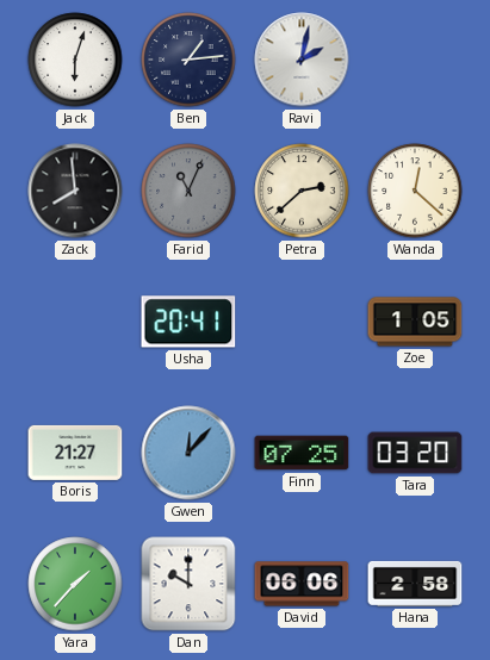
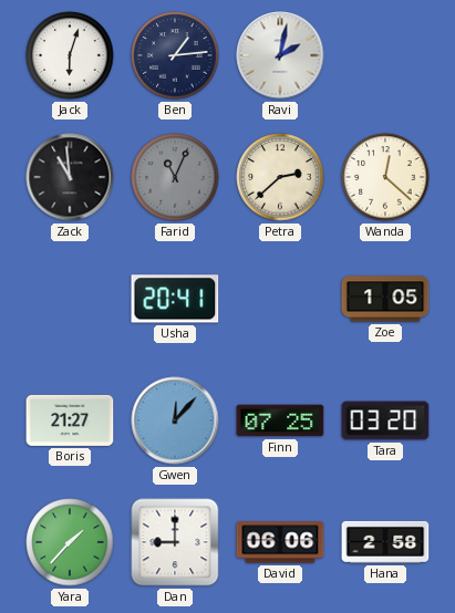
Zack: 7:59 -> 10:59
Dan: 10:00 -> 9:00
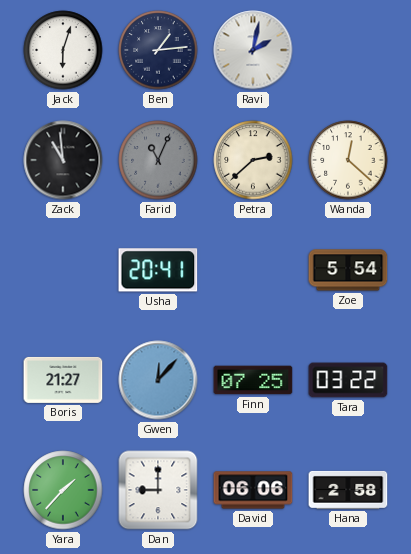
Zoe: 1:05 -> 5:54
Tara: 03:20 -> 03:22
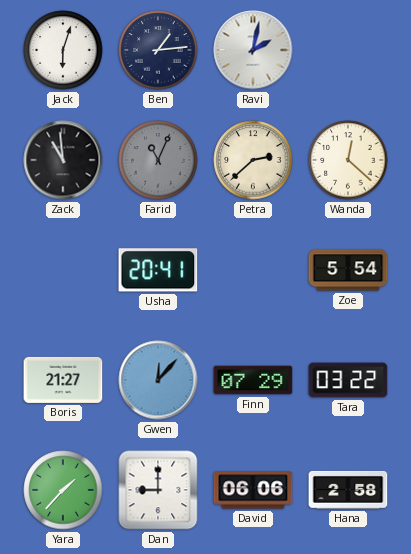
Finn: 07:25 -> 07:29
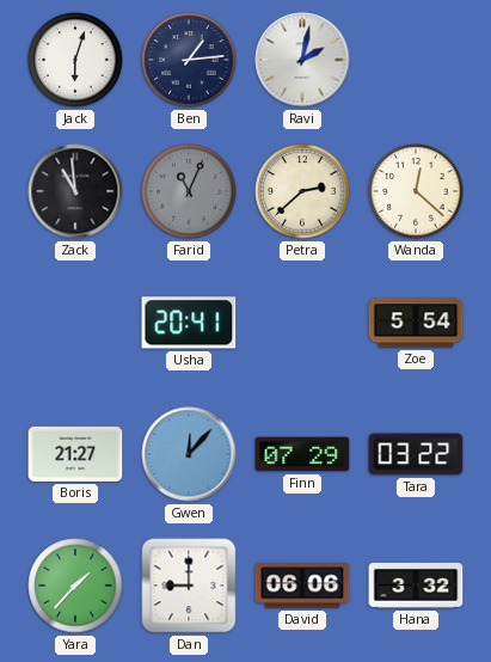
Hana: 2:58 -> 3:32
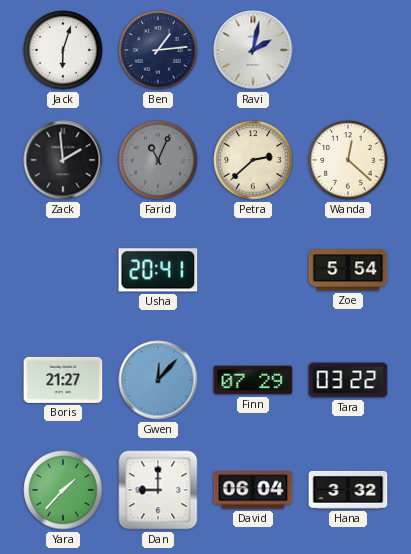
Zack: 10:59 -> 1:59
David: 06:06 -> 06:04
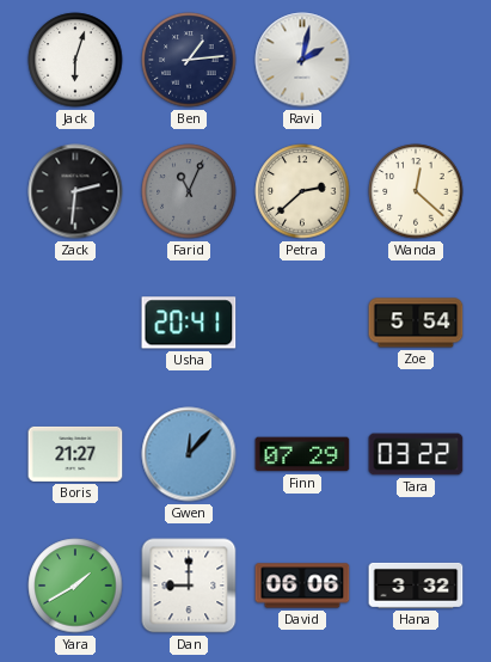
Zack: 1:59 -> 2:31
Yara: 1:37 -> 1:40
David: 06:04 -> 06:06
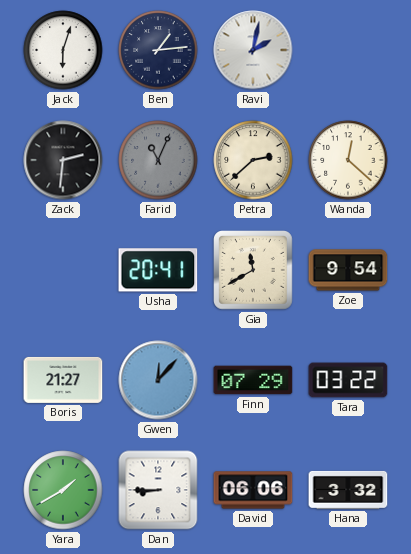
Gia: none -> 11:40
Zoe: 5:54 -> 9:54
Dan: 9:00 -> 8:45
